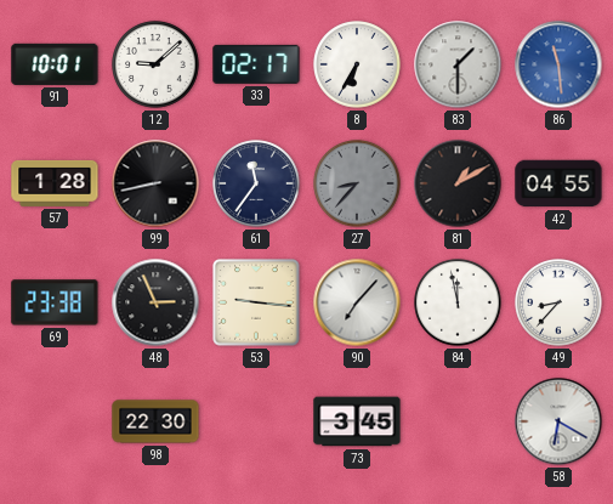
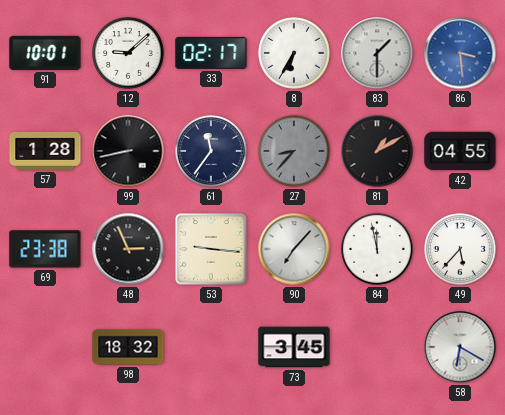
86: 11:29 -> 3:29
49: 8:37 -> 5:37
98: 22:30 -> 18:32
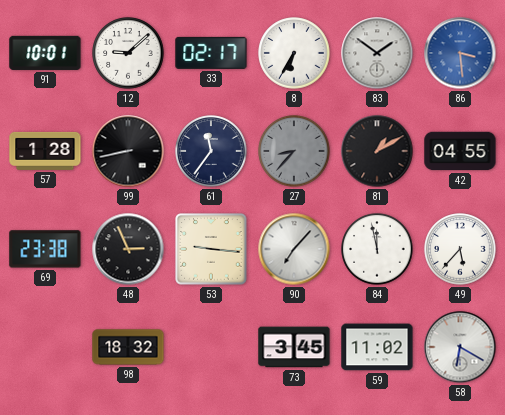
83: 1:30 -> 1:51
59: none -> 11:02
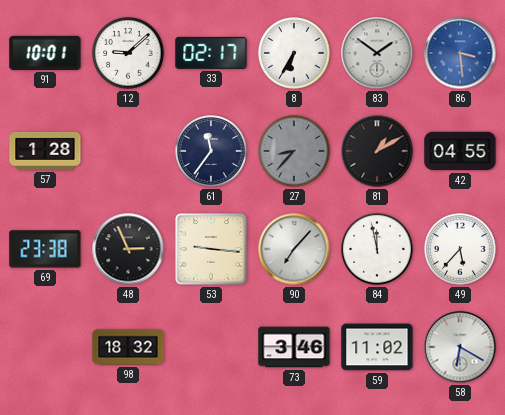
99: 8:43 -> none
73: 3:45 -> 3:46
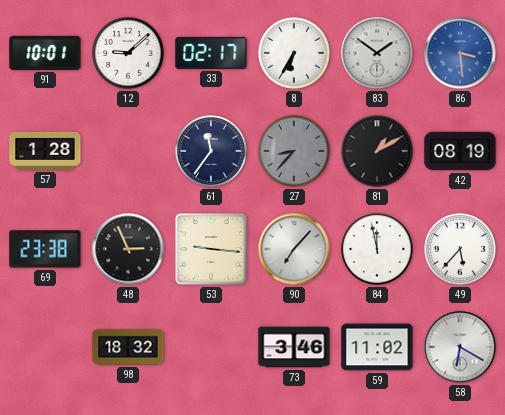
42: 04:55 -> 08:19
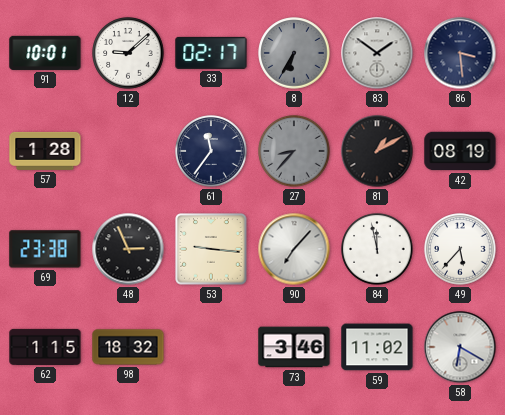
8 dial: white -> grey
86 dial: blue -> navy
62: none -> 1:15
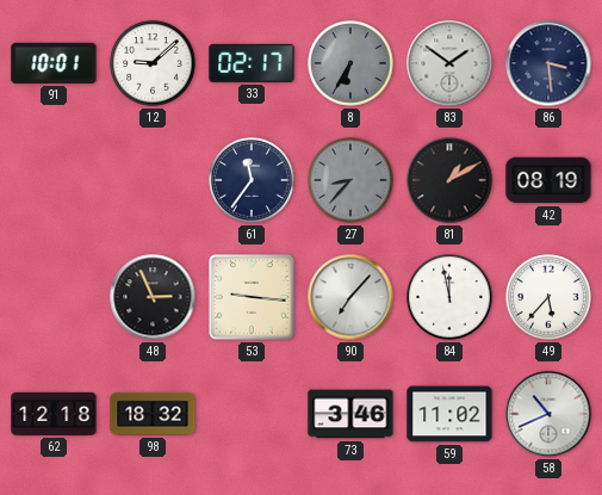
57: 1:28 -> none
69: 23:38 -> none
62: 1:15 -> 12:18
58: 6:20 -> 10:41
